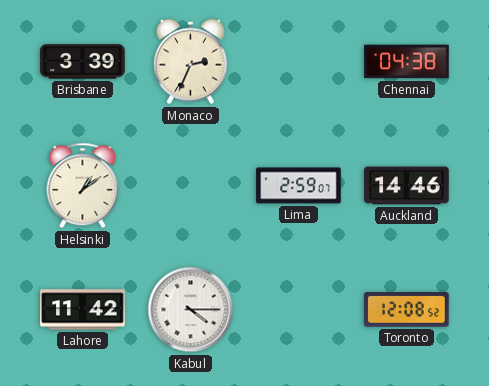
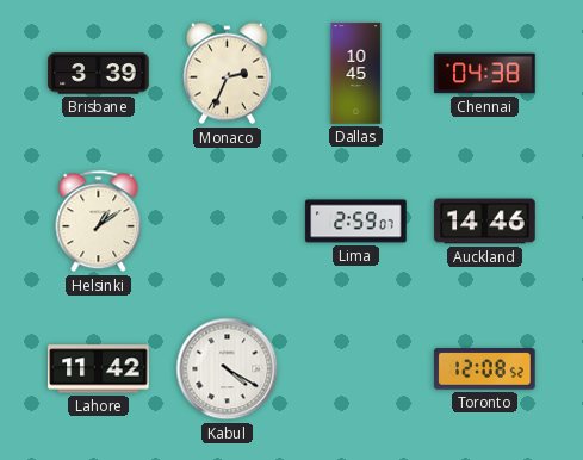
Dallas: none -> 10:45
Kabul: 4:15 -> 4:20
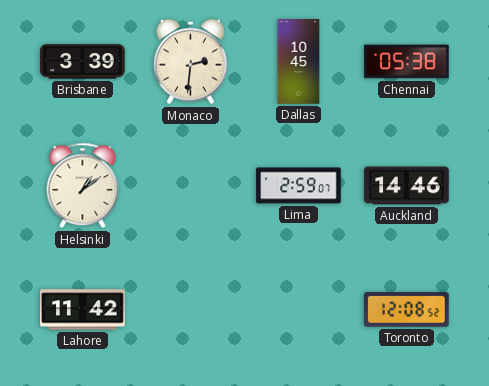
Monaco: 2:34 -> 2:31
Chennai: 04:38 -> 05:38
Kabul: 4:20 -> none
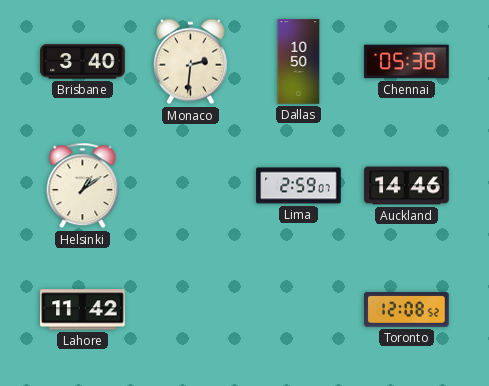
Brisbane: 3:39 -> 3:40
Dallas: 10:45 -> 10:50
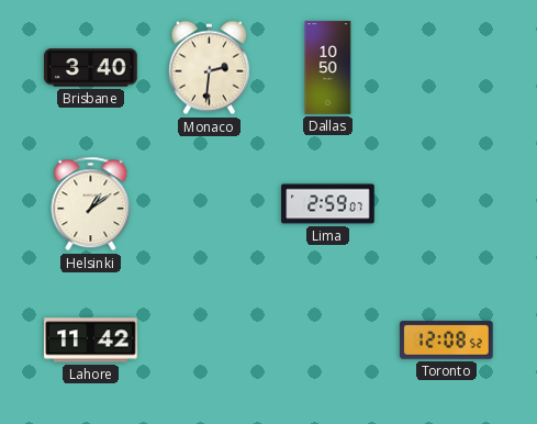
Chennai: 05:38 -> none
Auckland: 14:46 -> none
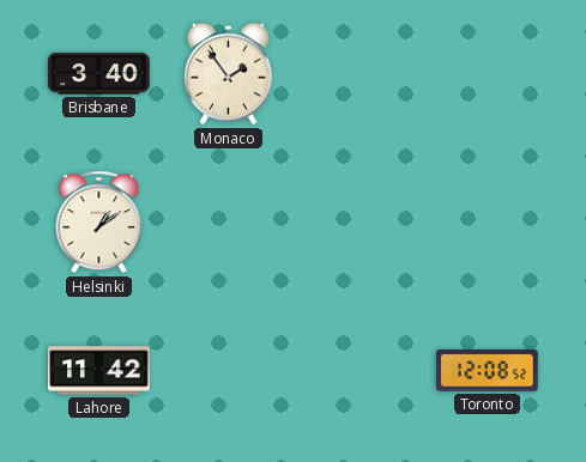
Monaco: 2:31 -> 1:54
Dallas: 10:50 -> none
Lima: 2:59 -> none
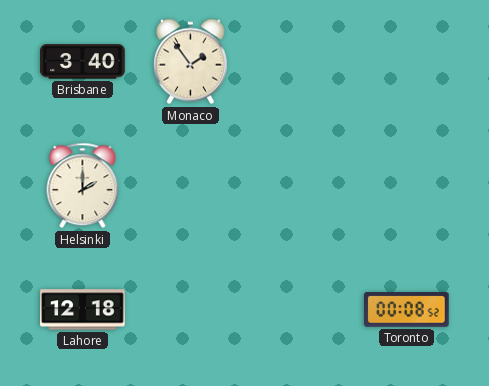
Helsinki: 1:09 -> 2:00
Lahore: 11:42 -> 12:18
Toronto: 12:08 -> 00:08
